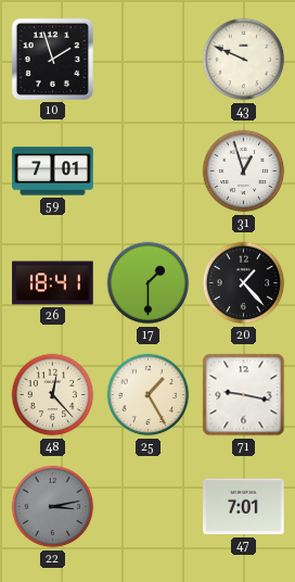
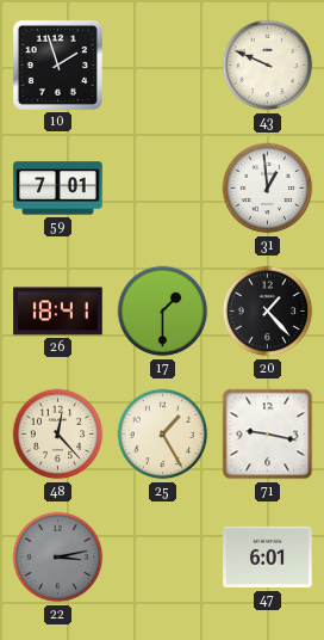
31: 12:57 -> 12:59
47: 7:01 -> 6:01
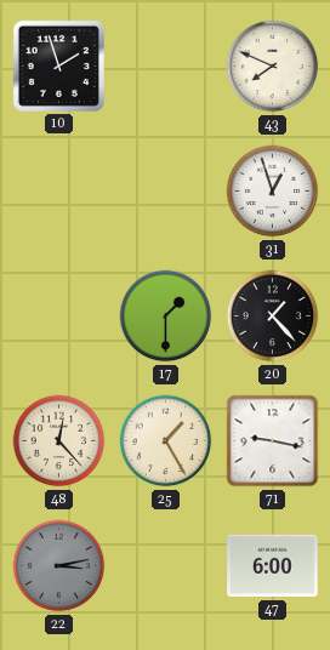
43: 9:49 -> 7:49
59: 7:01 -> none
31: 12:59 -> 12:57
26: 18:41 -> none
47: 6:01 -> 6:00
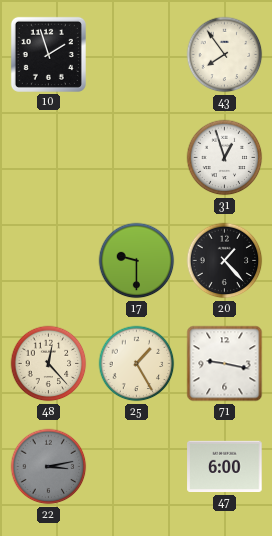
43: 7:49 -> 7:54
17: 1:30 -> 9:30
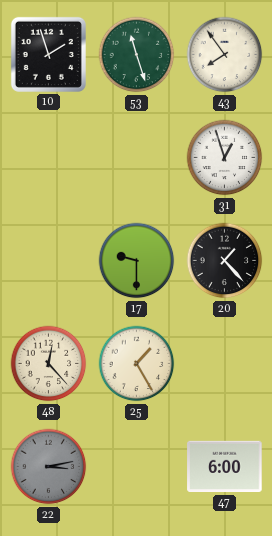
53: none -> 11:27
71: 9:17 -> none
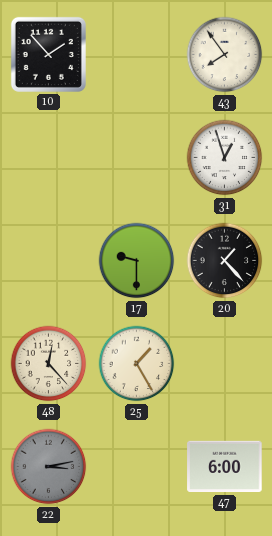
10: 1:57 -> 1:53
53: 11:27 -> none
